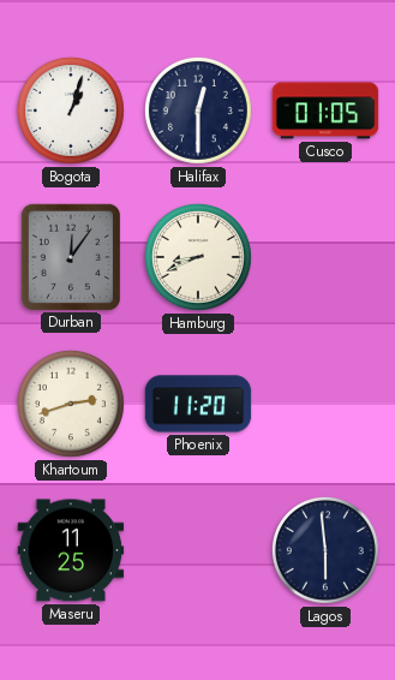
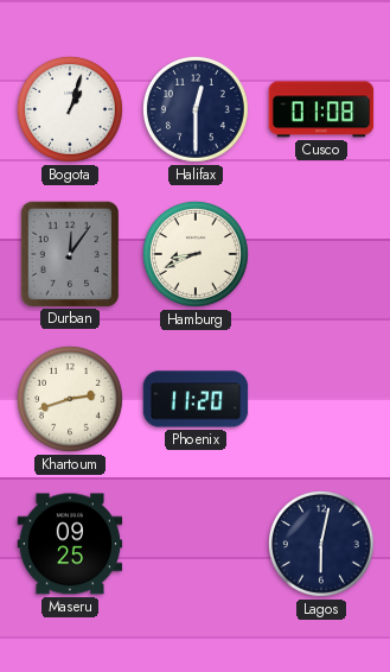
Cusco: 01:05 -> 01:08
Maseru: 11:25 -> 09:25
Lagos: 5:59 -> 6:02
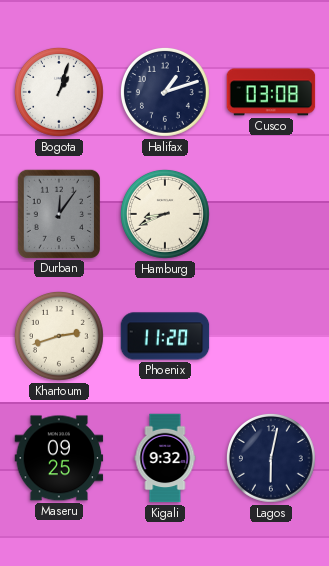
Halifax: 12:30 -> 1:12
Cusco: 01:08 -> 03:08
Kigali: none -> 9:32
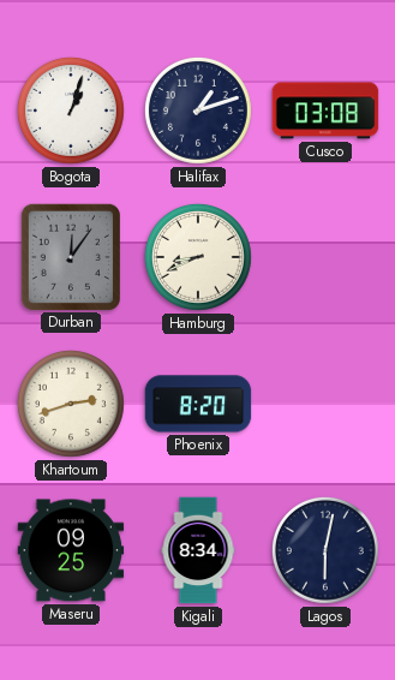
Phoenix: 11:20 -> 8:20
Kigali: 9:32 -> 8:34
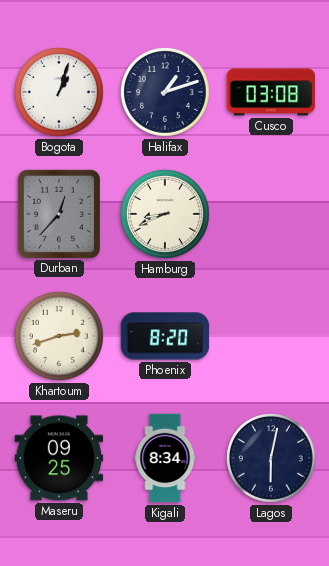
Durban: 12:06 -> 12:37
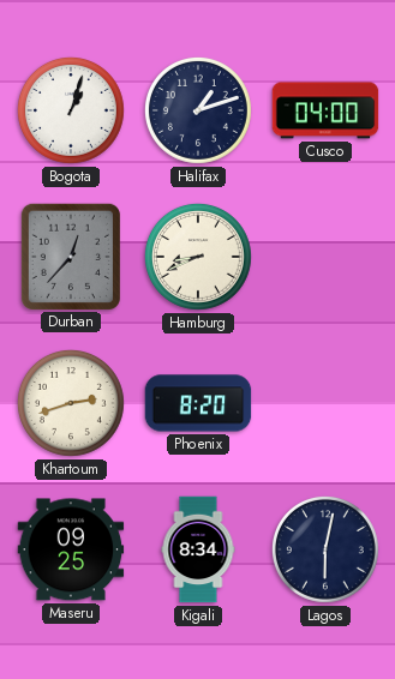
Cusco: 03:08 -> 04:00
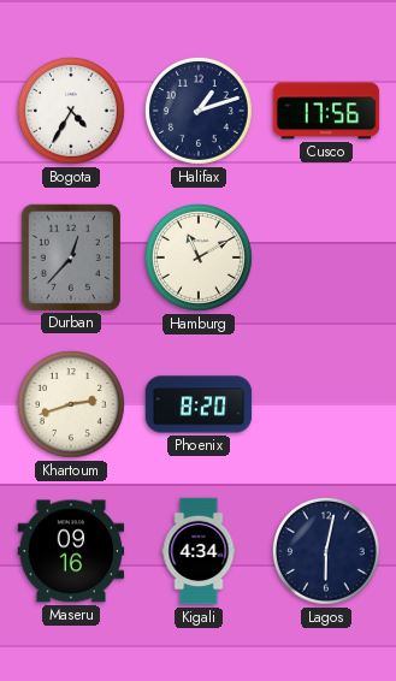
Bogota: 1:03 -> 4:35
Cusco: 04:00 -> 17:56
Hamburg: 8:41 -> 11:10
Maseru: 09:25 -> 09:16
Kigali: 8:34 -> 4:34
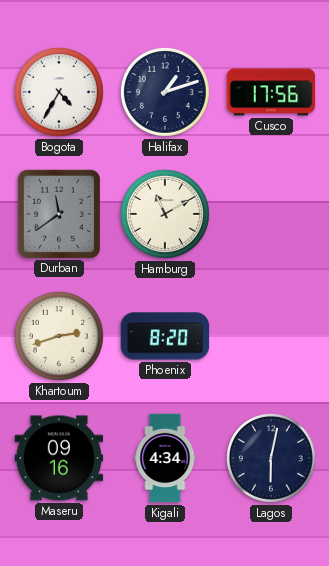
Durban: 12:37 -> 11:39
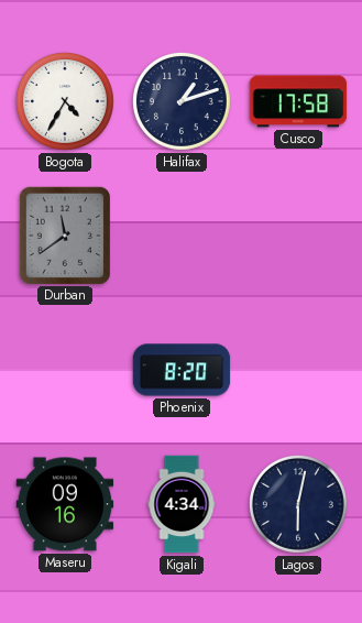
Cusco: 17:56 -> 17:58
Hamburg: 11:10 -> none
Khartoum: 2:42 -> none
